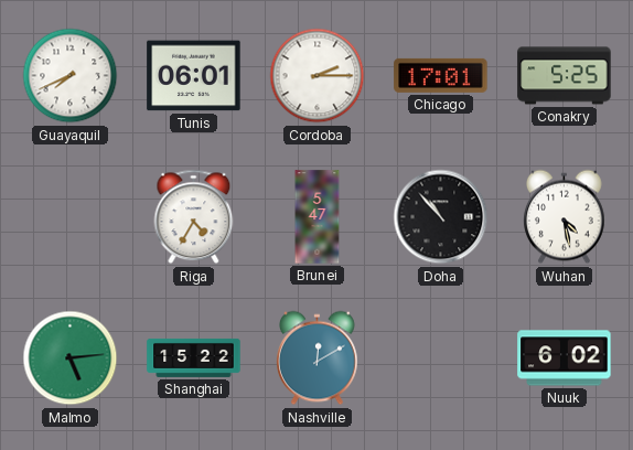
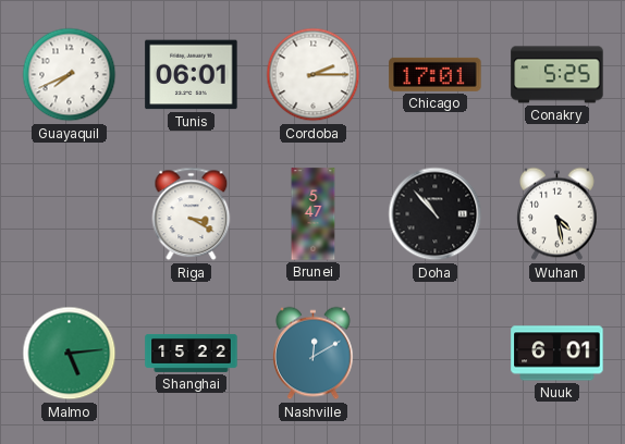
Riga: 4:35 -> 3:20
Nuuk: 6:02 -> 6:01
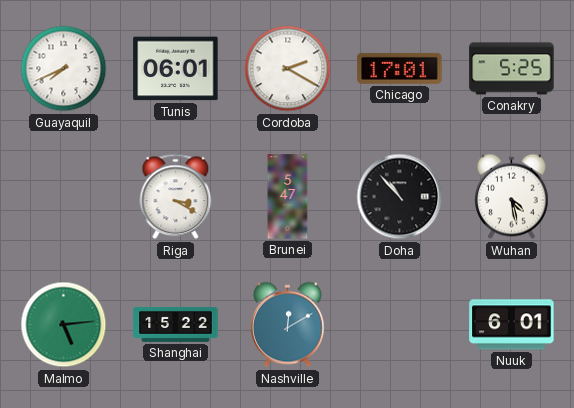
Cordoba: 2:15 -> 2:20
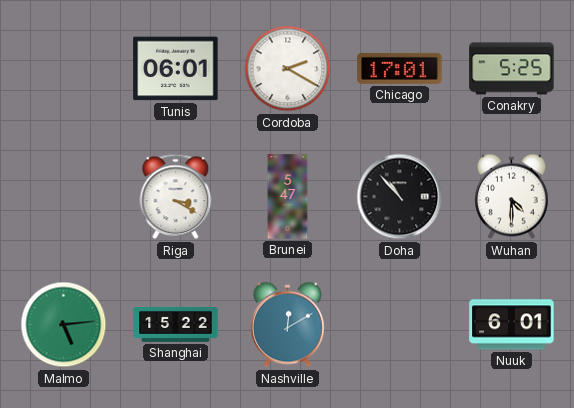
Guayaquil: 7:41 -> none
Wuhan: 4:28 -> 4:30
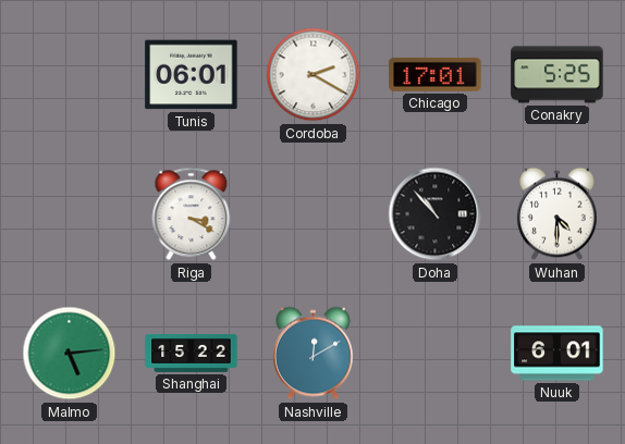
Brunei: 5:47 -> none
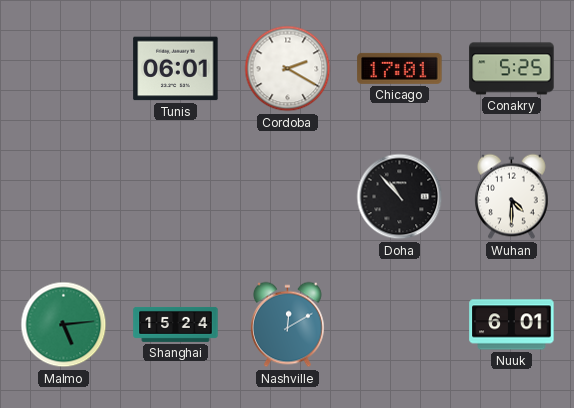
Riga: 3:20 -> none
Shanghai: 15:22 -> 15:24
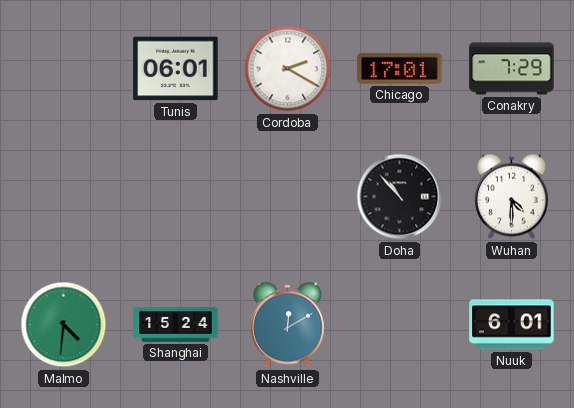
Conakry: 5:25 -> 7:29
Malmo: 5:14 -> 4:31
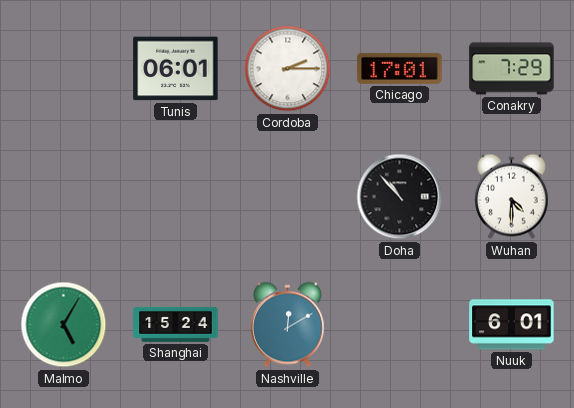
Cordoba: 2:20 -> 2:15
Malmo: 4:31 -> 5:05
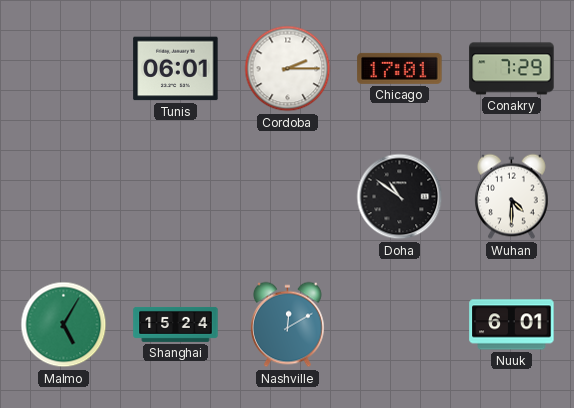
Doha: 10:53 -> 10:51
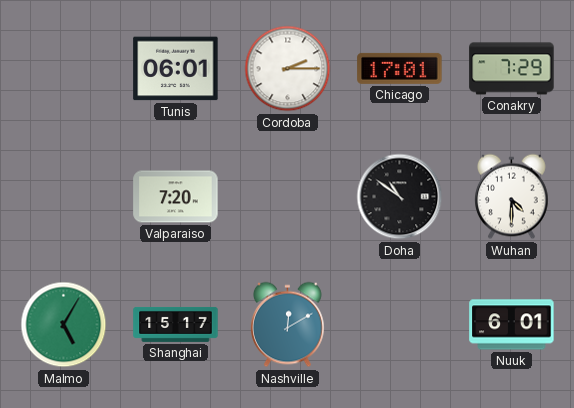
Valparaiso: none -> 7:20
Shanghai: 15:24 -> 15:17
